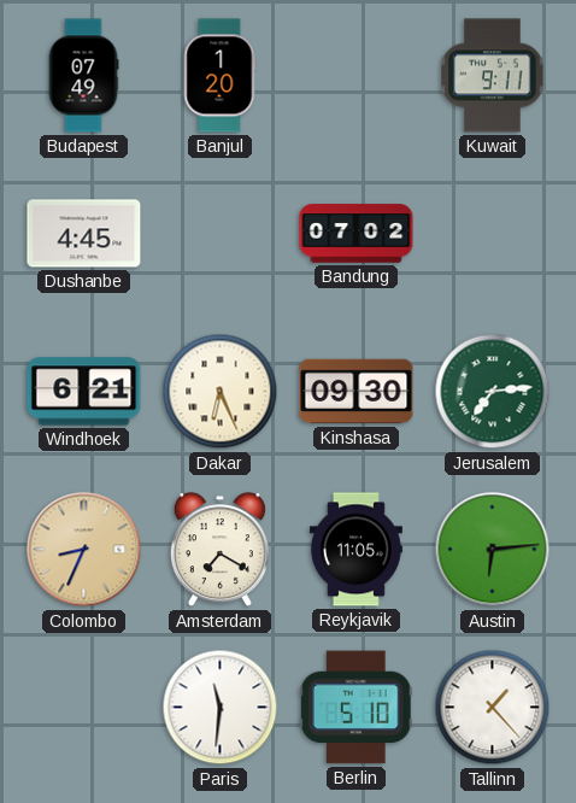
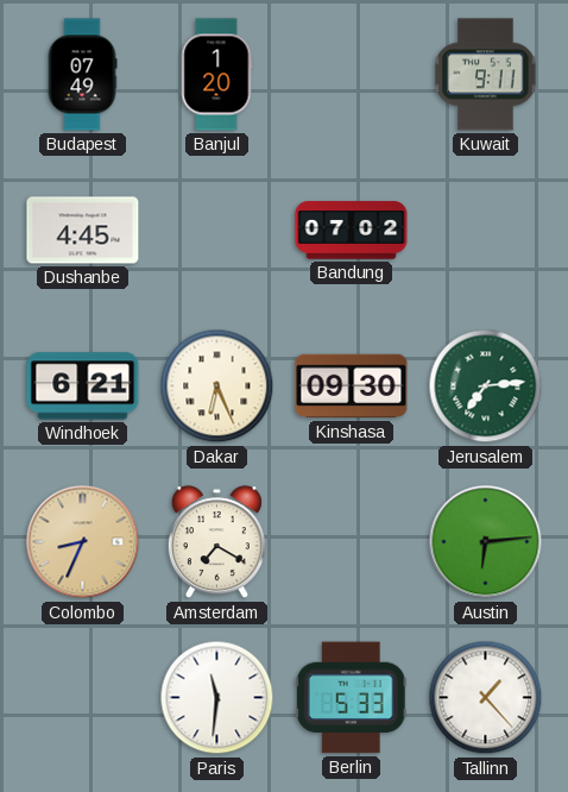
Reykjavik: 11:05 -> none
Berlin: 5:10 -> 5:33
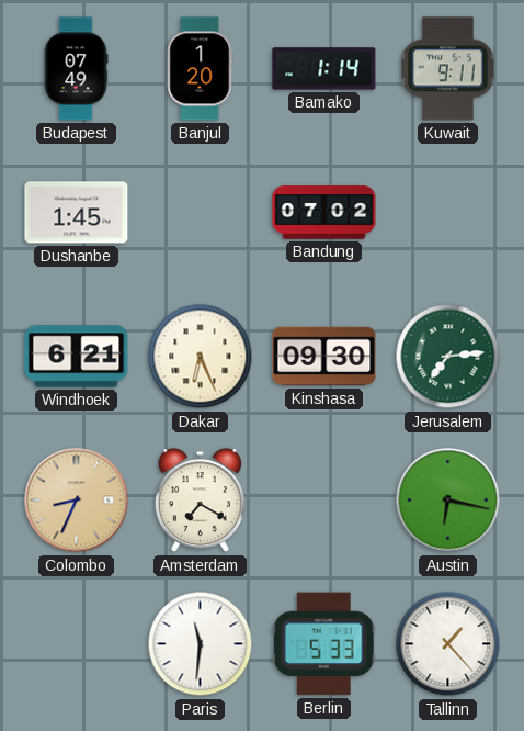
Bamako: none -> 1:14
Dushanbe: 4:45 -> 1:45
Austin: 6:14 -> 6:17
